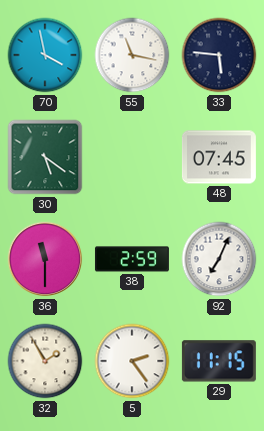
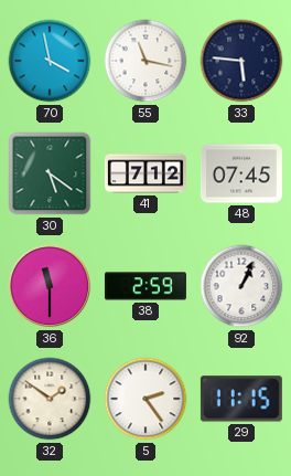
41: none -> 7:12
92: 7:04 -> 1:04
32: 1:55 -> 1:51
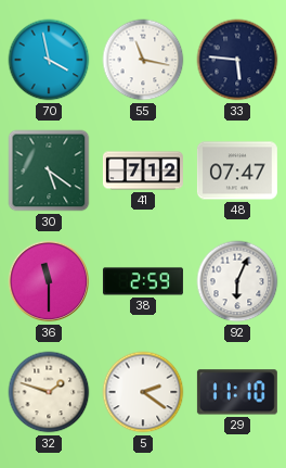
48: 07:45 -> 07:47
92: 1:04 -> 6:04
32: 1:51 -> 1:48
5: 2:24 -> 2:21
29: 11:15 -> 11:10
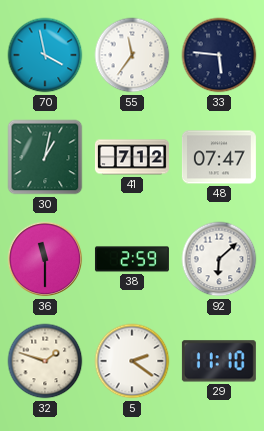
55: 11:17 -> 11:36
30: 5:21 -> 1:02
92: 6:04 -> 6:08
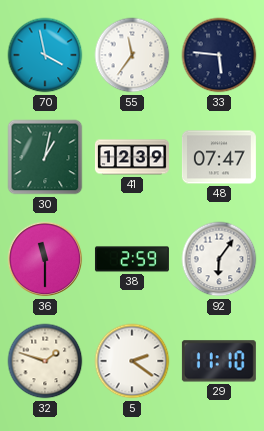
41: 7:12 -> 12:39
92: 6:08 -> 6:06
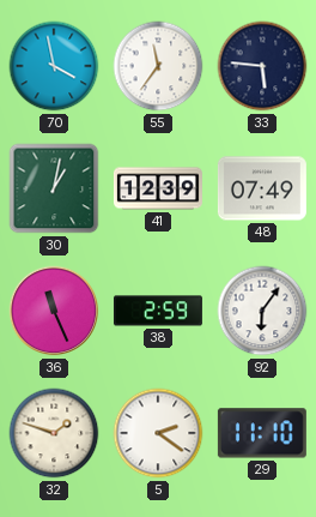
48: 07:47 -> 07:49
36: 11:30 -> 11:26
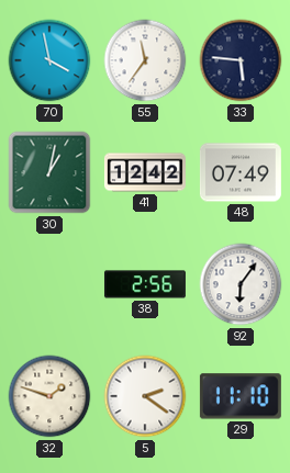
41: 12:39 -> 12:42
36: 11:26 -> none
38: 2:59 -> 2:56
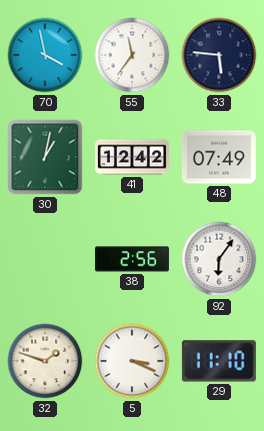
5: 2:21 -> 3:19
